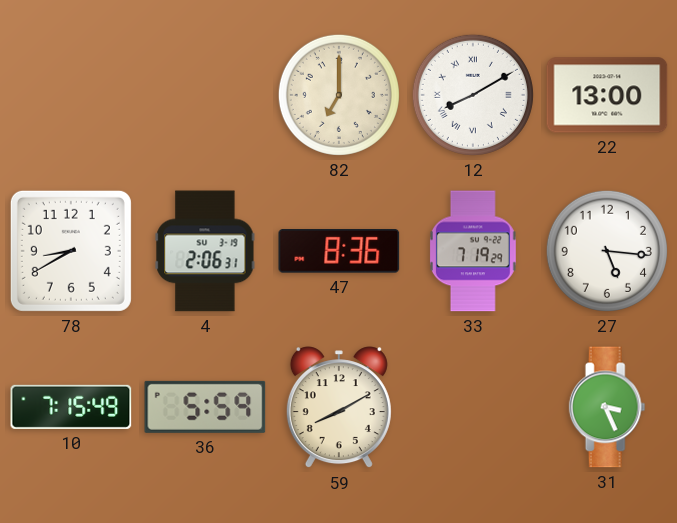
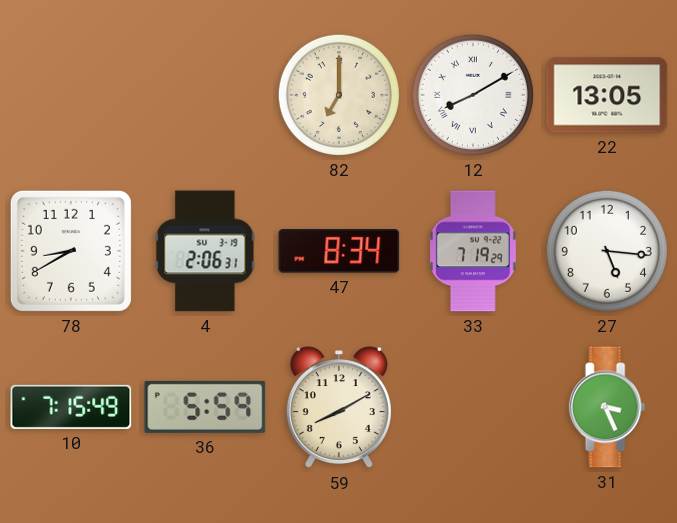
22: 13:00 -> 13:05
47: 8:36 -> 8:34
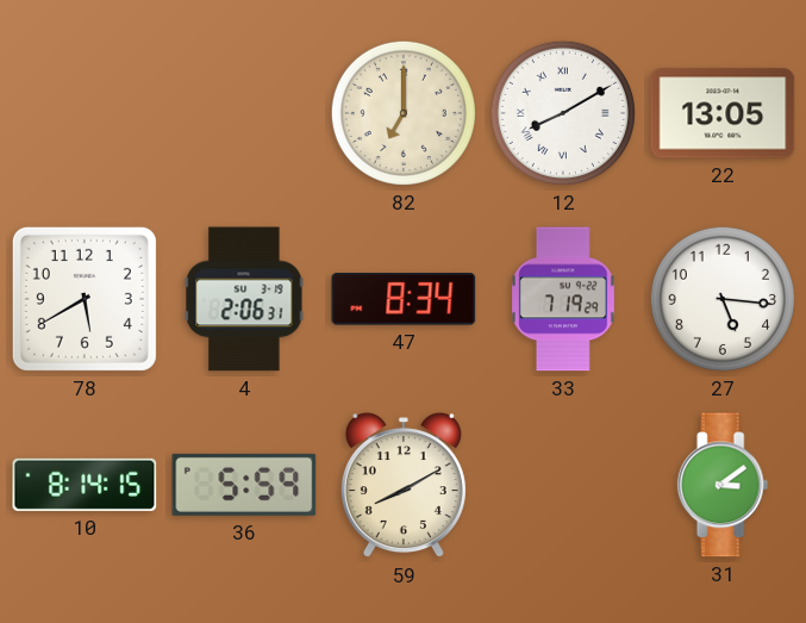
78: 8:40 -> 5:40
10: 7:15 -> 8:14
31: 3:26 -> 3:09
